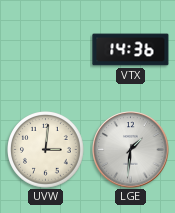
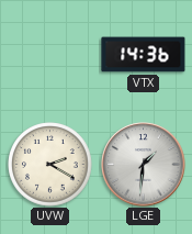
UVW: 3:01 -> 2:20
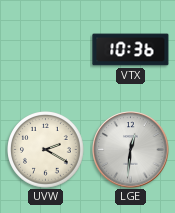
VTX: 14:36 -> 10:36
LGE: 1:31 -> 12:31
